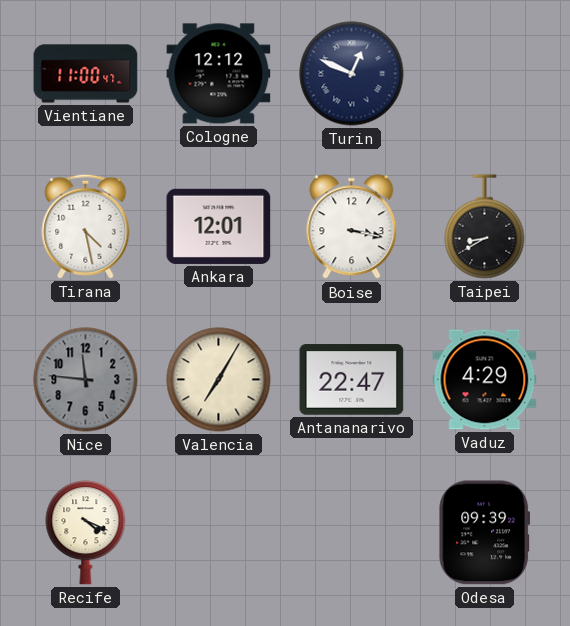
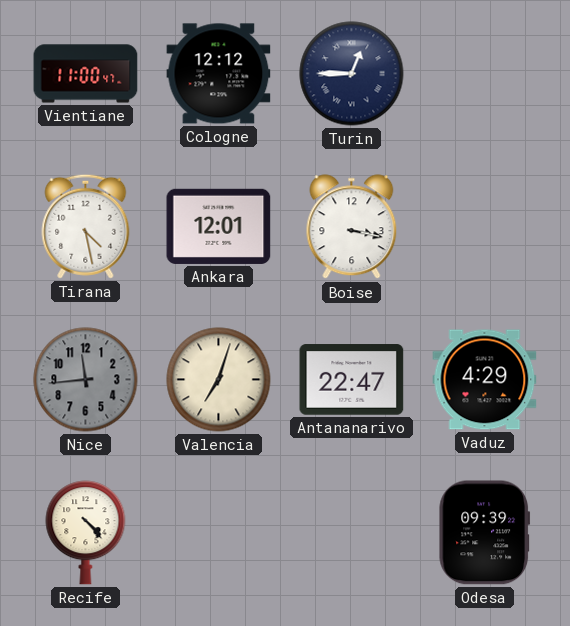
Turin: 12:49 -> 12:45
Taipei: 8:40 -> none
Nice: 11:46 -> 11:44
Valencia: 7:05 -> 7:03
Recife: 4:19 -> 4:23
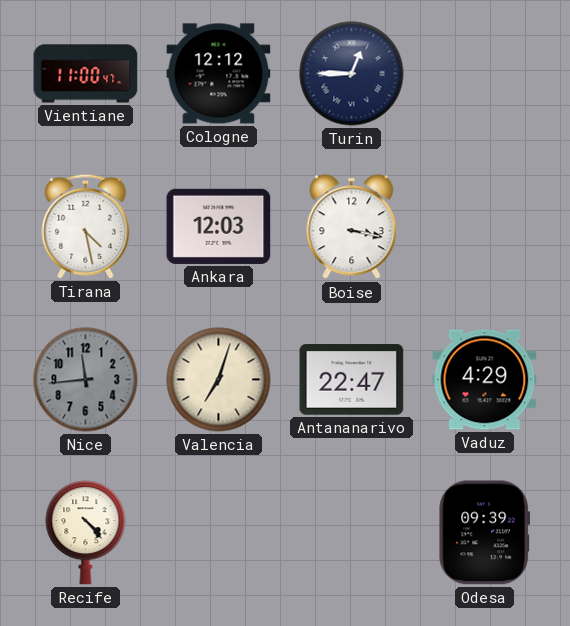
Ankara: 12:01 -> 12:03
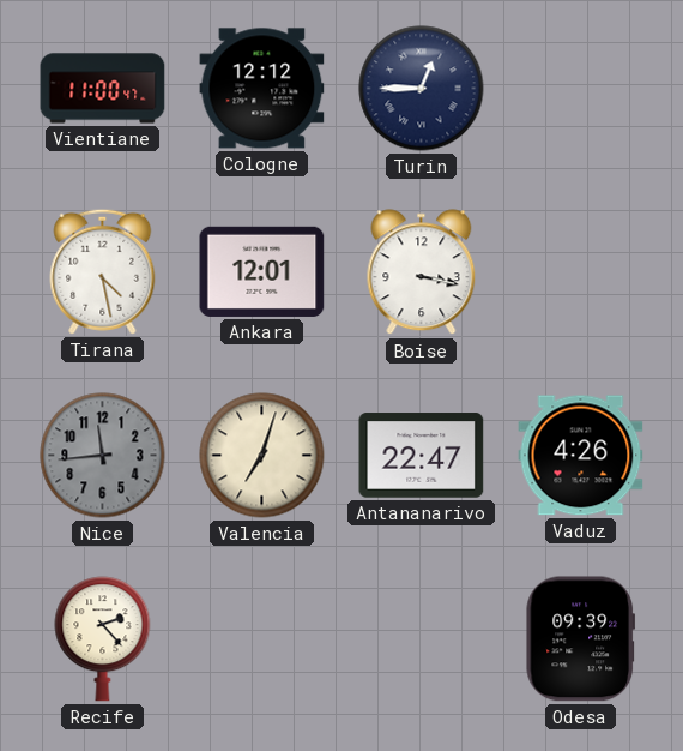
Ankara: 12:03 -> 12:01
Vaduz: 4:29 -> 4:26
Recife: 4:23 -> 2:23
